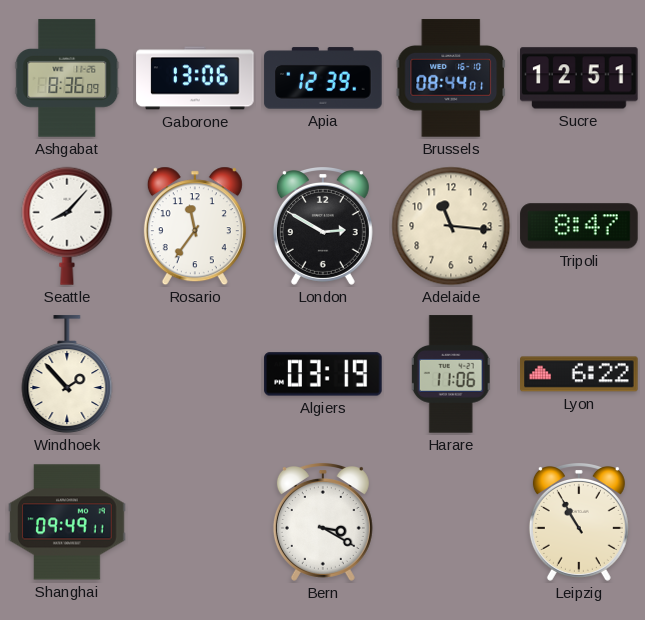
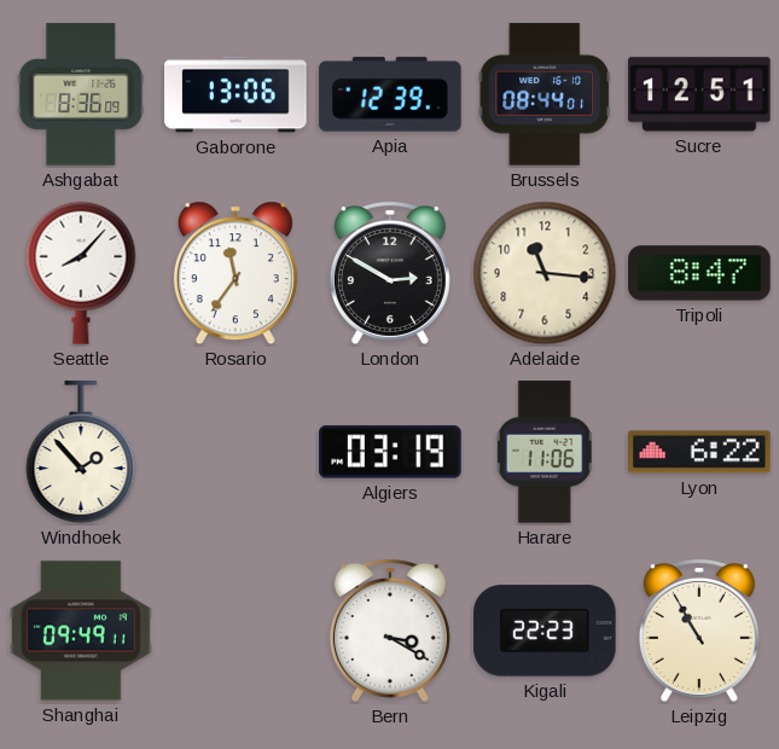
Kigali: none -> 22:23
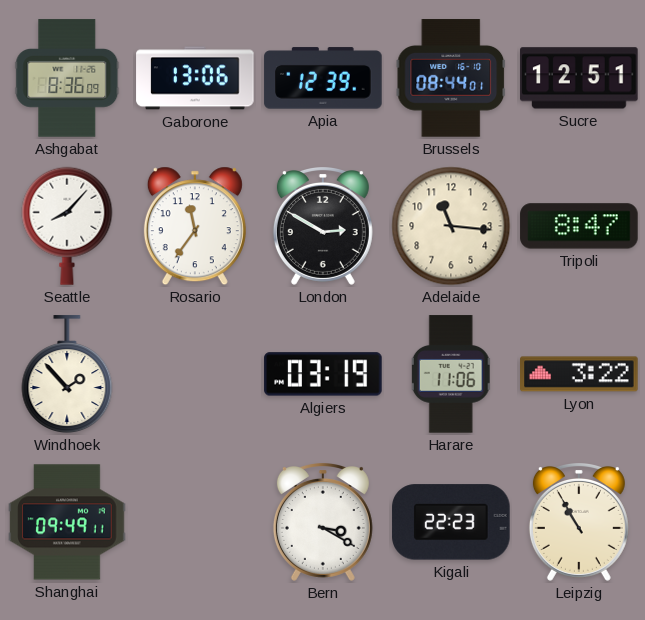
Lyon: 6:22 -> 3:22
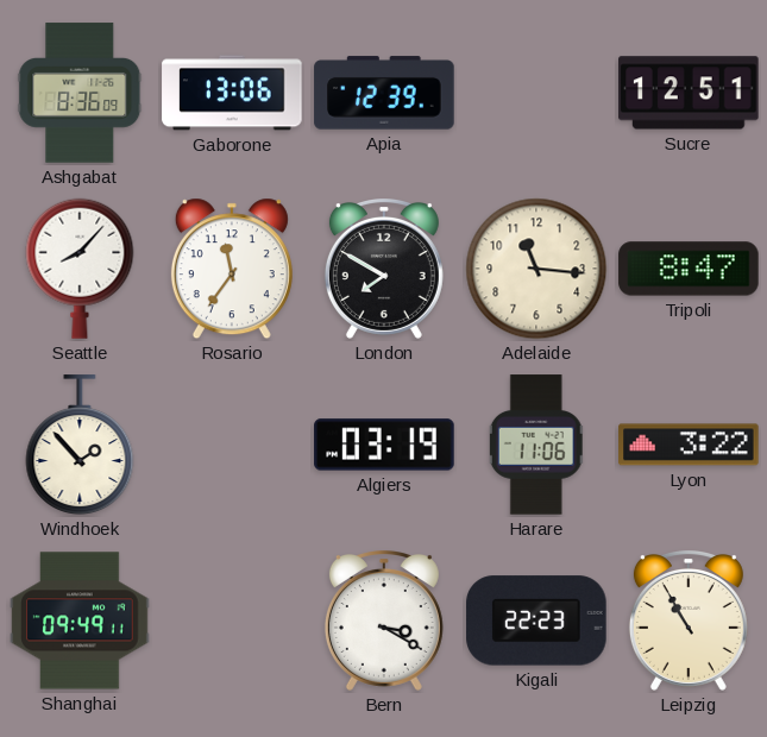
Brussels: 08:44 -> none
London: 2:50 -> 7:50
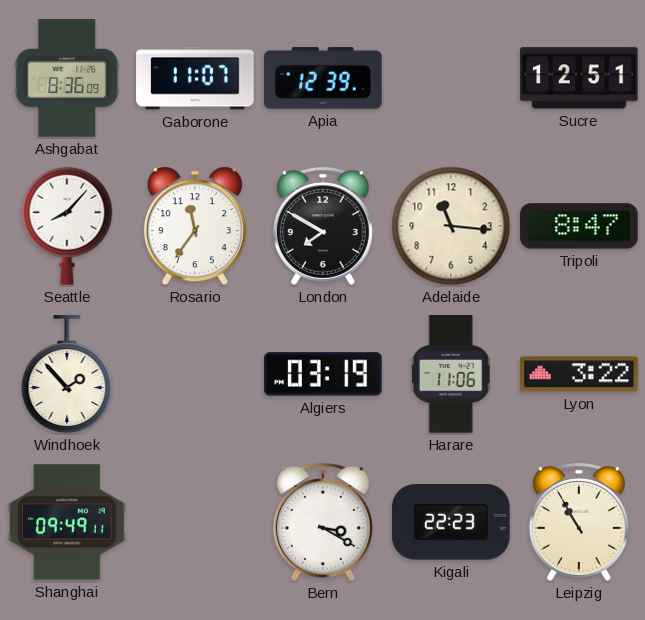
Gaborone: 13:06 -> 11:07
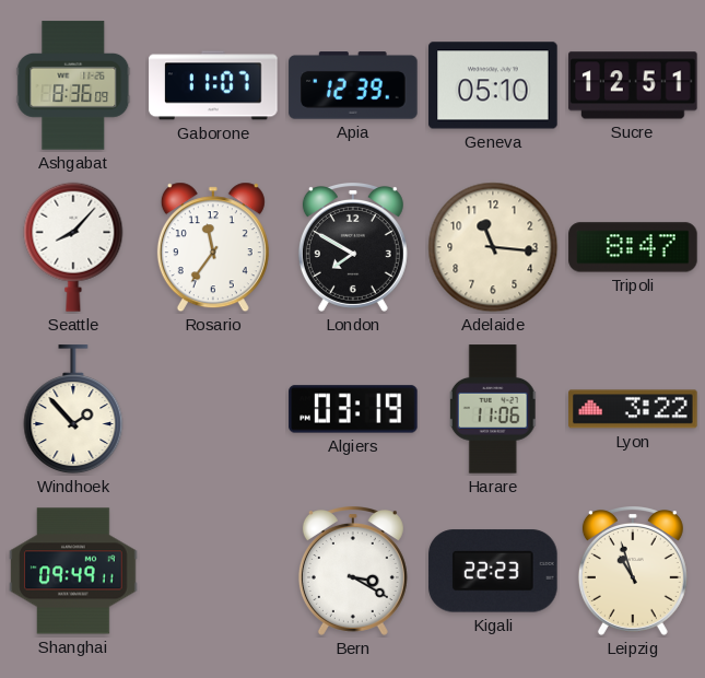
Geneva: none -> 05:10
Leipzig: 10:55 -> 10:57
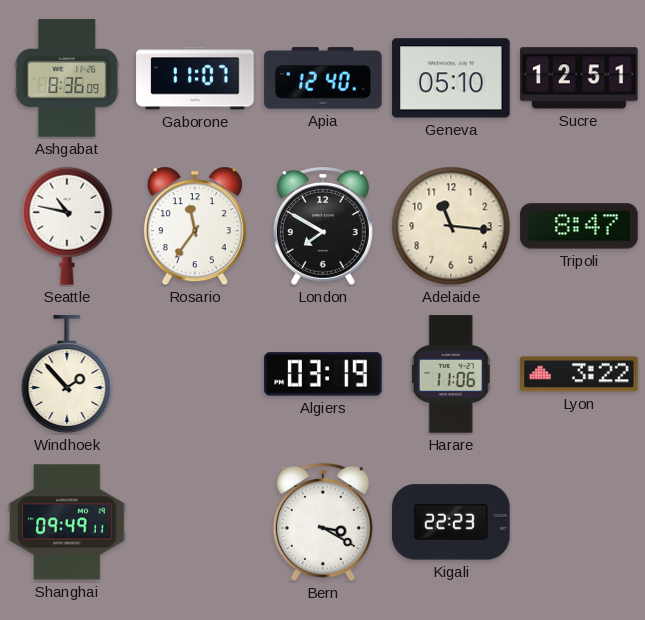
Apia: 12:39 -> 12:40
Seattle: 8:07 -> 10:47
Leipzig: 10:57 -> none
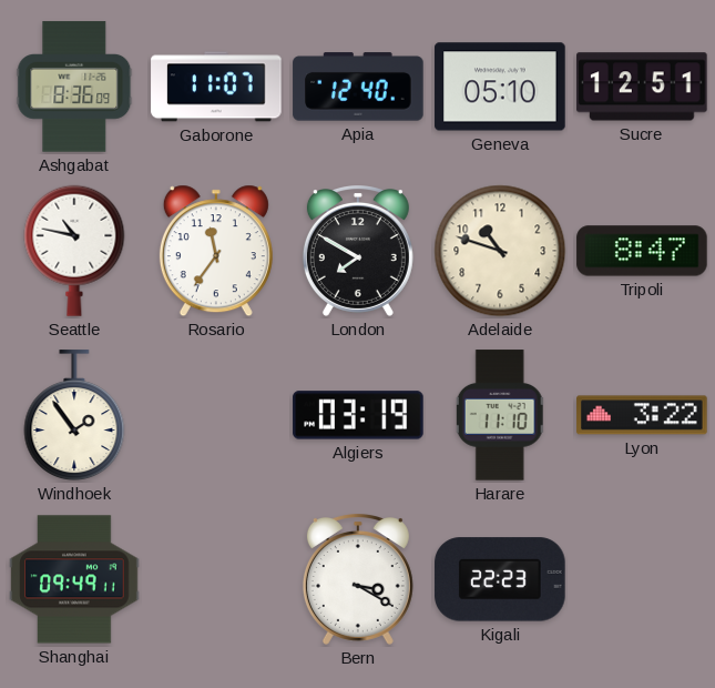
Adelaide: 11:16 -> 10:48
Windhoek: 1:53 -> 1:54
Harare: 11:06 -> 11:10
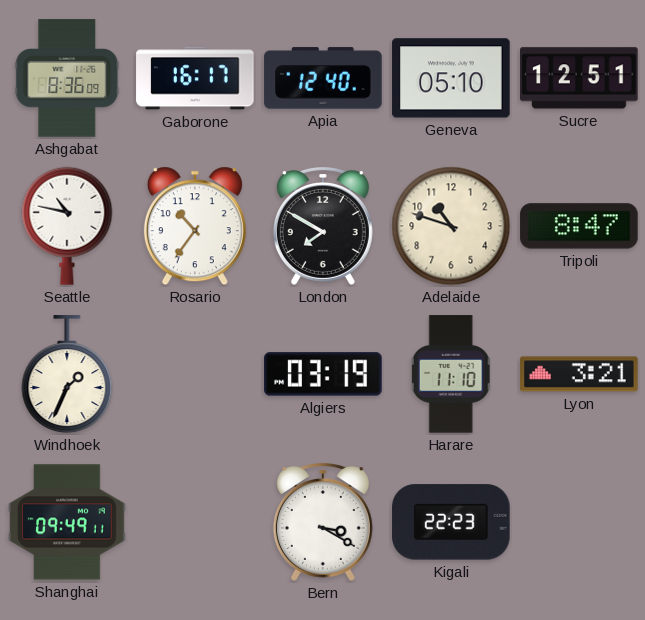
Gaborone: 11:07 -> 16:17
Rosario: 11:36 -> 10:36
Windhoek: 1:54 -> 1:34
Lyon: 3:22 -> 3:21
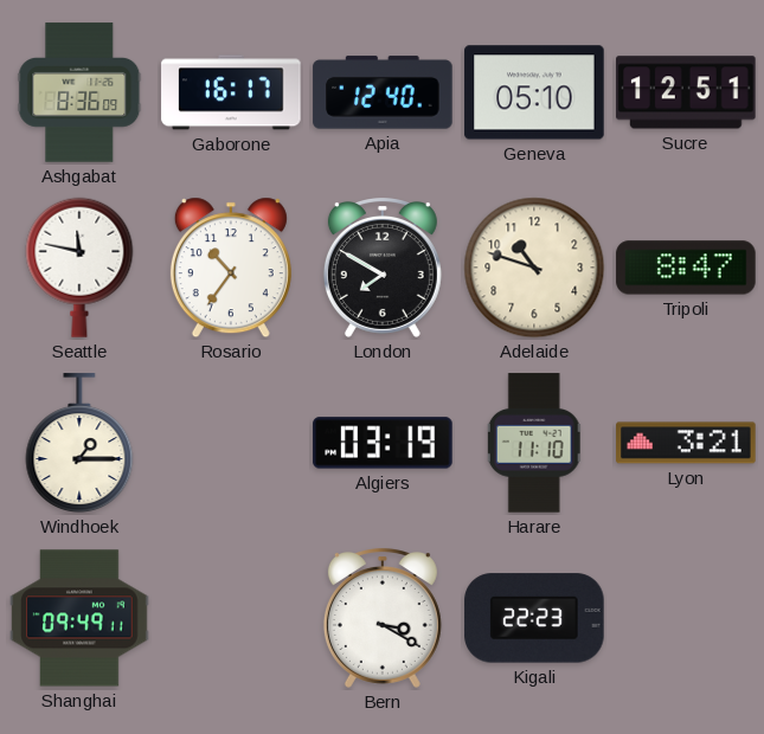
Seattle: 10:47 -> 11:47
Windhoek: 1:34 -> 1:15
